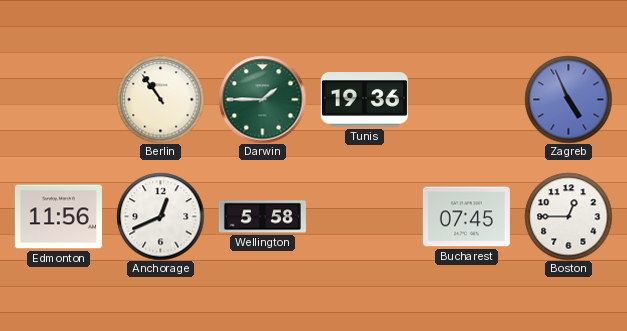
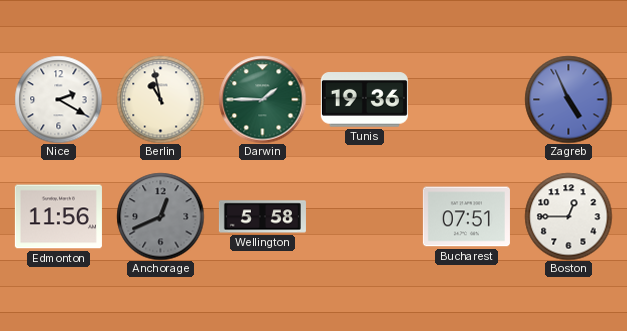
Nice: none -> 2:20
Berlin: 10:54 -> 10:58
Anchorage dial: white -> grey
Bucharest: 07:45 -> 07:51
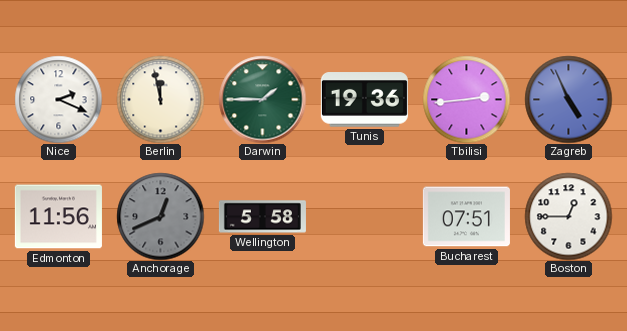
Nice: 2:20 -> 2:19
Berlin: 10:58 -> 11:58
Tbilisi: none -> 2:44
